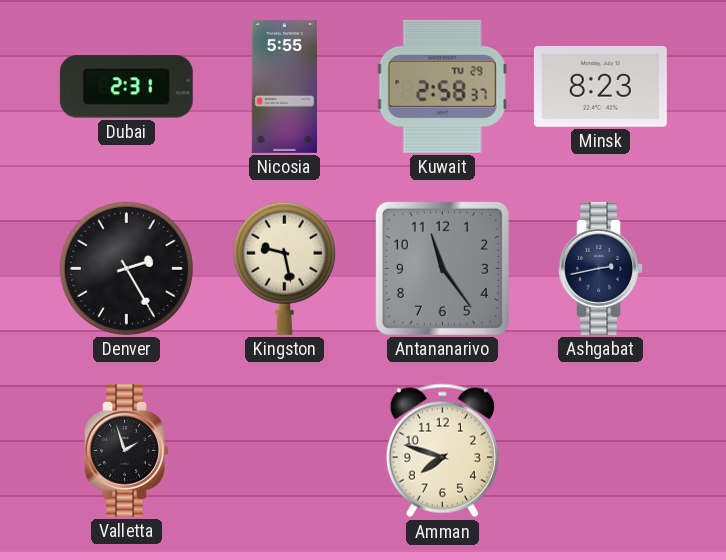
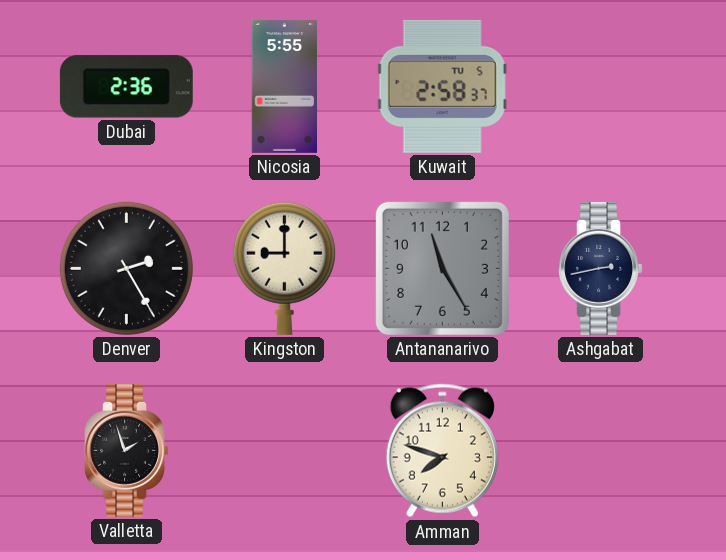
Dubai: 2:31 -> 2:36
Kuwait date: TU 29 -> TU 5
Minsk: 8:23 -> none
Kingston: 9:28 -> 9:00
Antananarivo: 11:24 -> 11:25
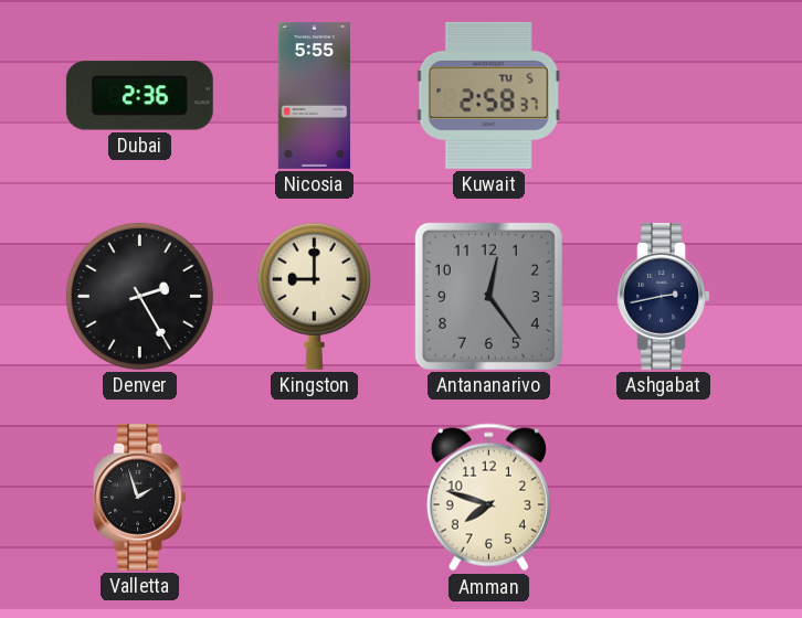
Antananarivo: 11:25 -> 12:24
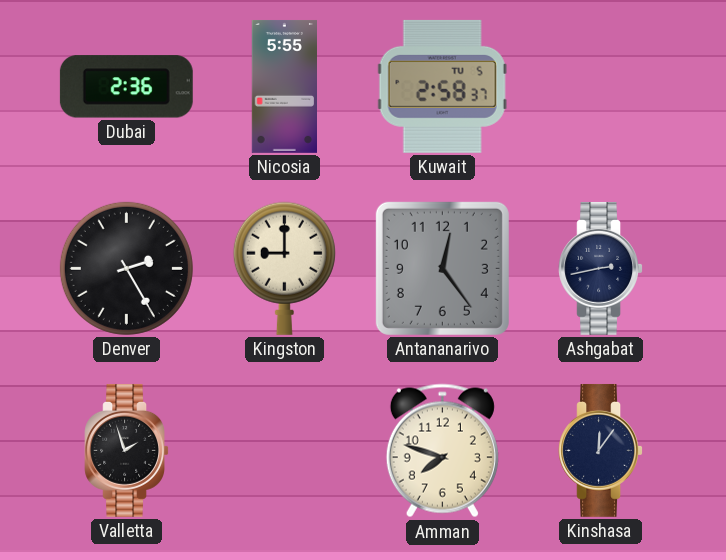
Kinshasa: none -> 12:06
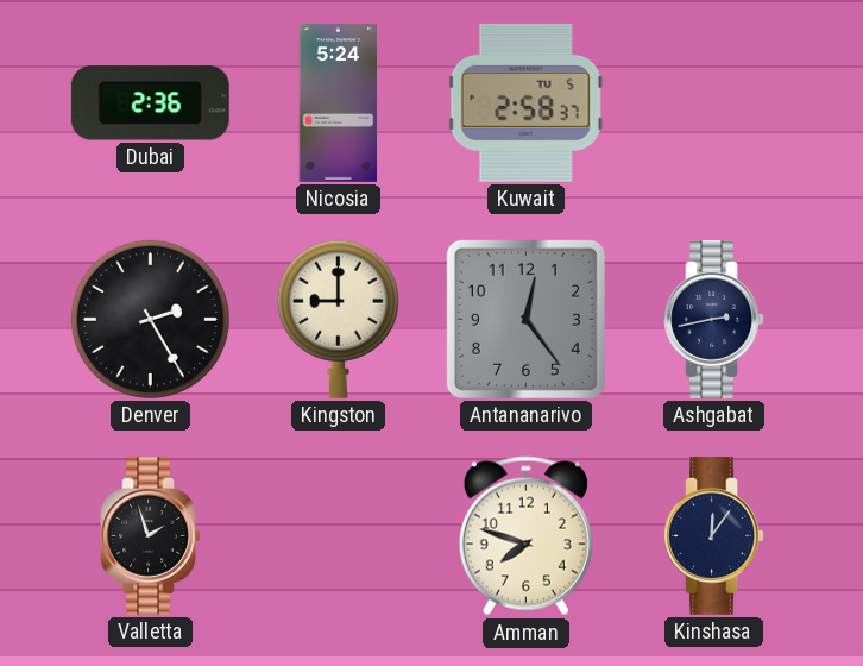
Nicosia: 5:55 -> 5:24
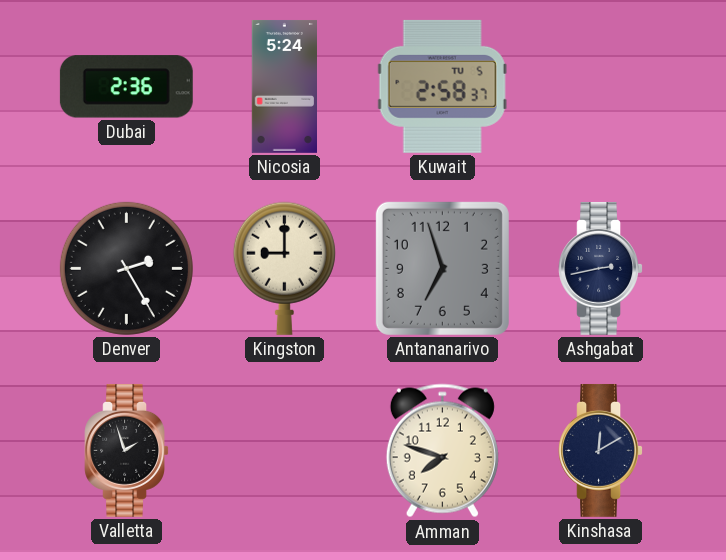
Antananarivo: 12:24 -> 6:57
Kinshasa: 12:06 -> 12:10
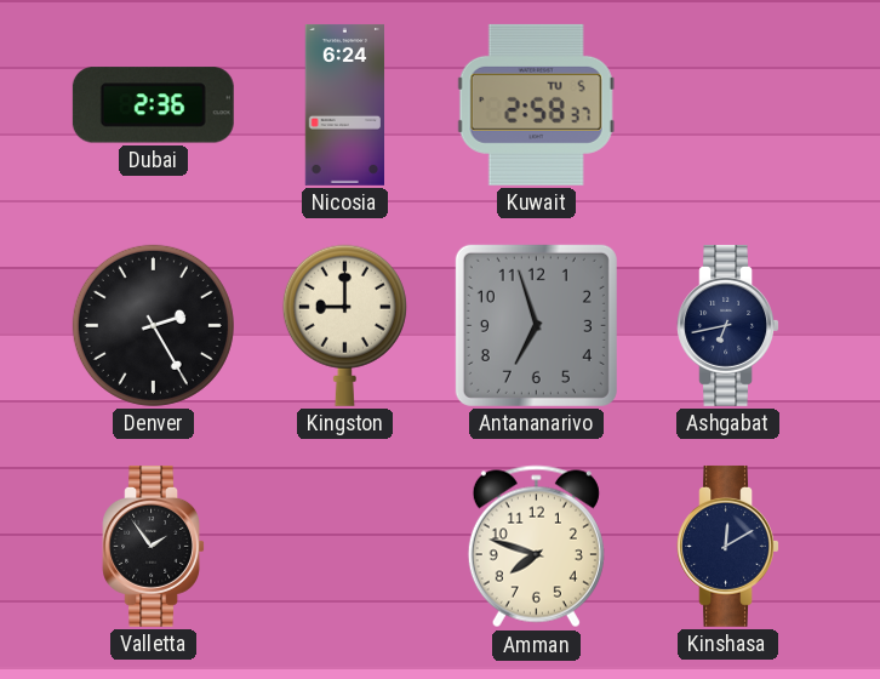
Nicosia: 5:24 -> 6:24
Ashgabat: 2:43 -> 6:43
Valletta: 1:57 -> 1:54
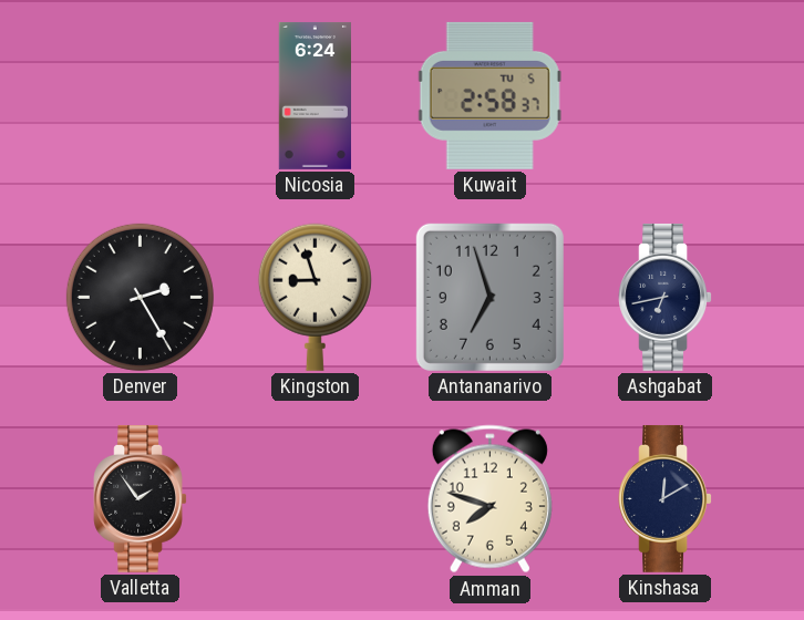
Dubai: 2:36 -> none
Kingston: 9:00 -> 8:57
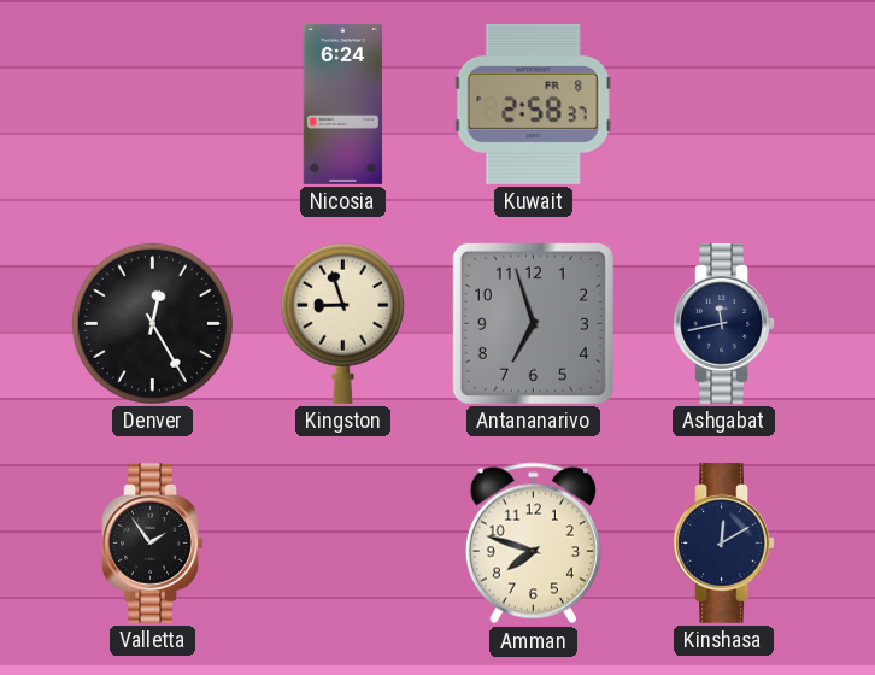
Kuwait date: TU 5 -> FR 8
Denver: 2:25 -> 12:25
Ashgabat: 6:43 -> 11:43
